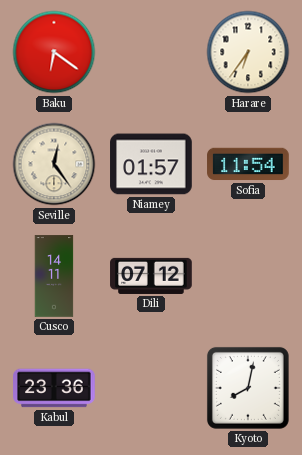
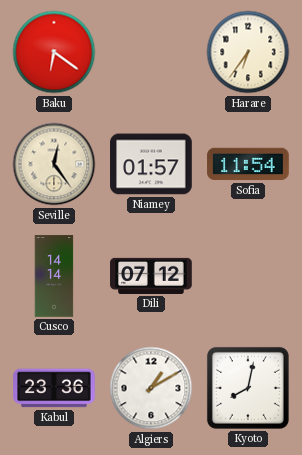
Cusco: 14:11 -> 14:14
Algiers: none -> 1:10
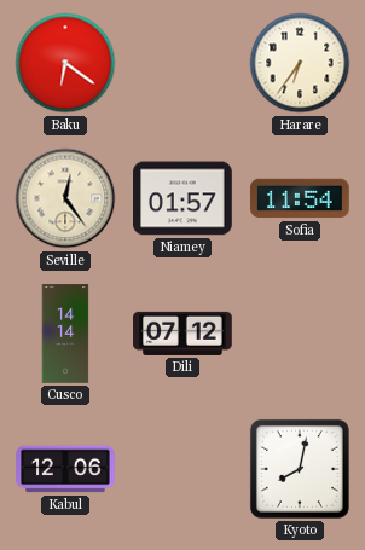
Kabul: 23:36 -> 12:06
Algiers: 1:10 -> none
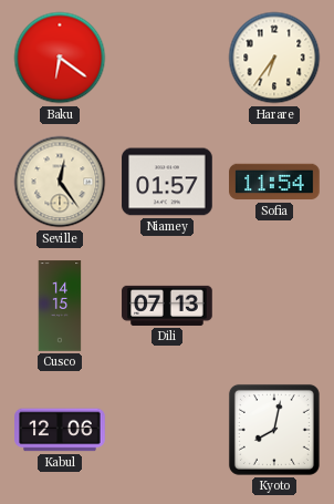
Cusco: 14:14 -> 14:15
Dili: 07:12 -> 07:13
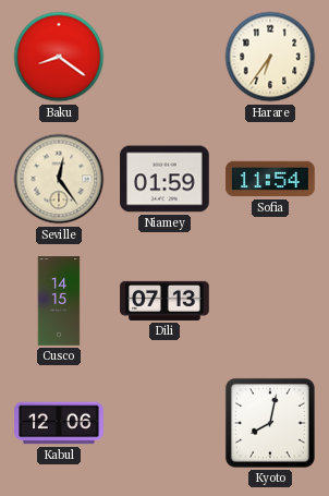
Baku: 6:21 -> 8:21
Niamey: 01:57 -> 01:59
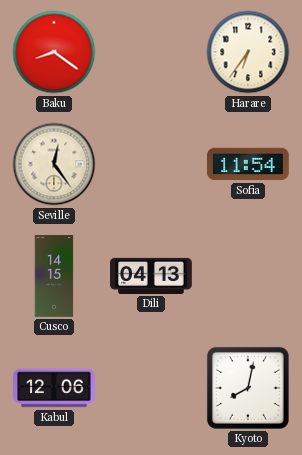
Niamey: 01:59 -> none
Dili: 07:13 -> 04:13
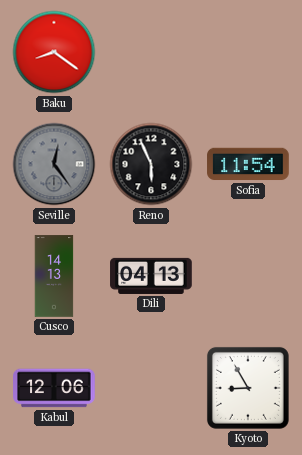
Harare: 6:36 -> none
Seville dial: cream -> grey
Reno: none -> 5:56
Cusco: 14:15 -> 14:13
Kyoto: 8:02 -> 8:55
